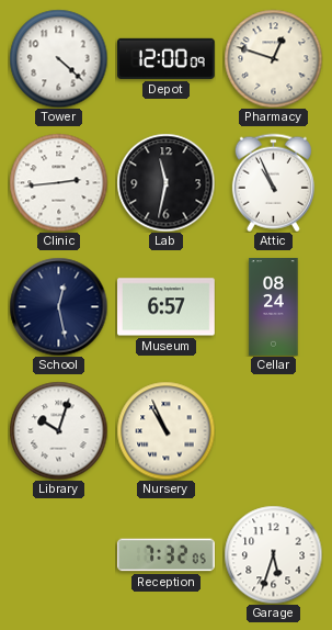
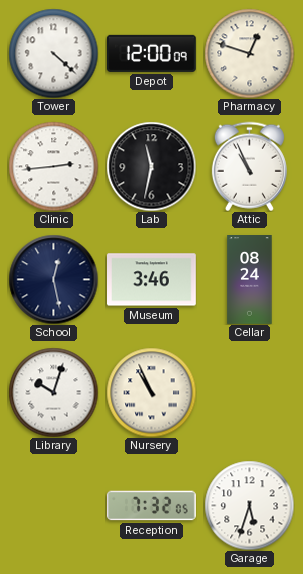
Museum: 6:57 -> 3:46
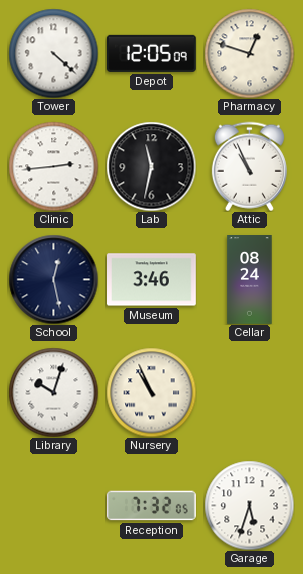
Depot: 12:00 -> 12:05
